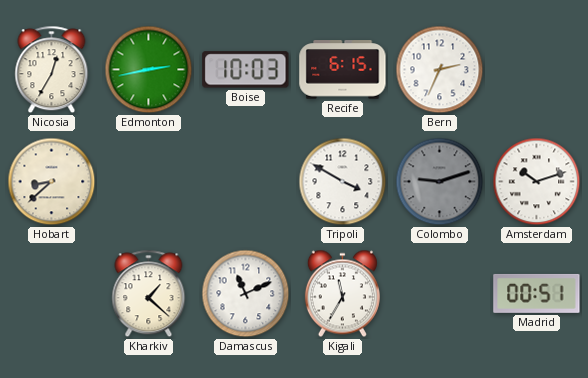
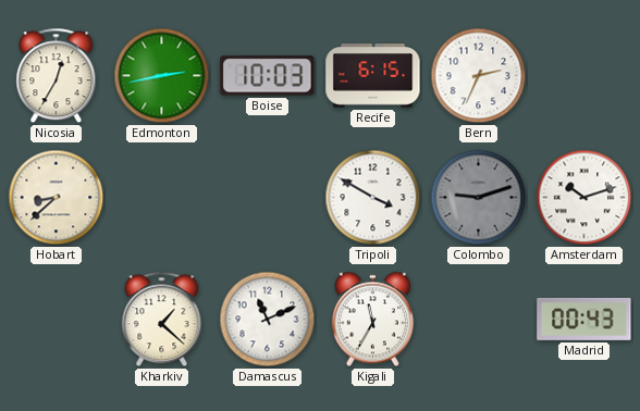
Madrid: 00:51 -> 00:43
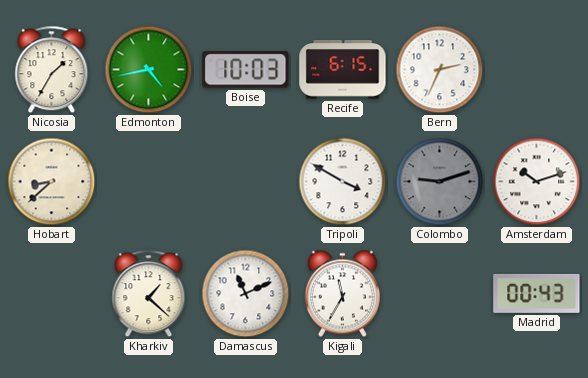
Nicosia: 12:35 -> 1:35
Edmonton: 2:43 -> 4:43
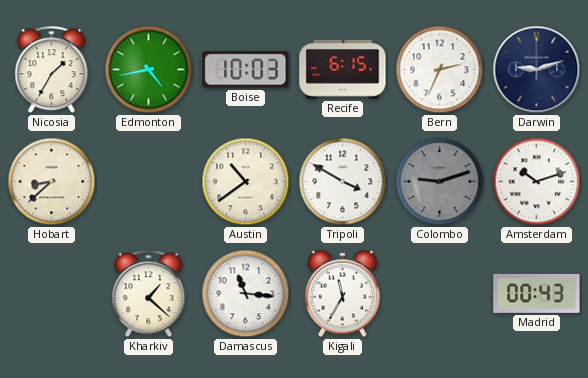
Darwin: none -> 9:12
Austin: none -> 10:39
Damascus: 11:11 -> 11:16
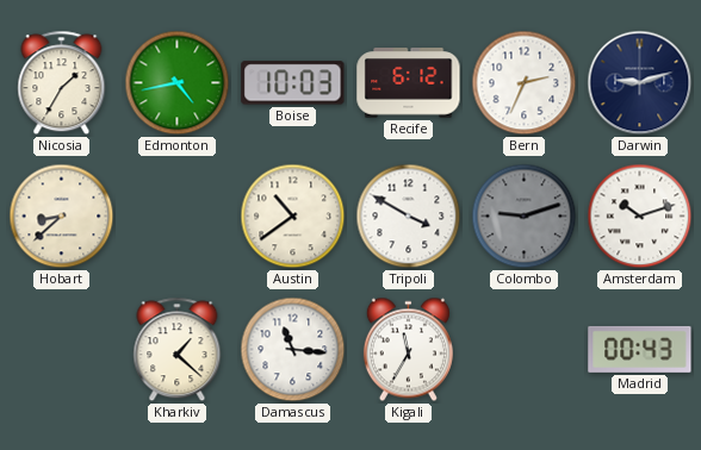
Recife: 6:15 -> 6:12
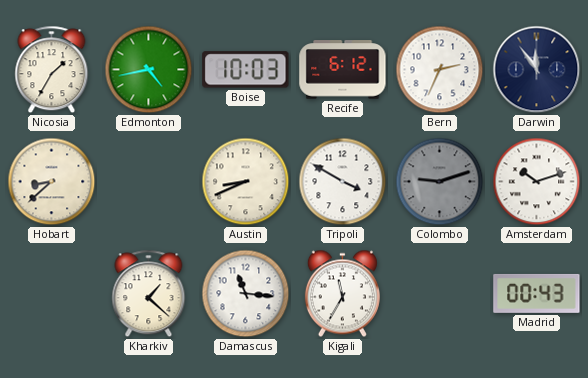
Darwin: 9:12 -> 11:54
Austin: 10:39 -> 8:41
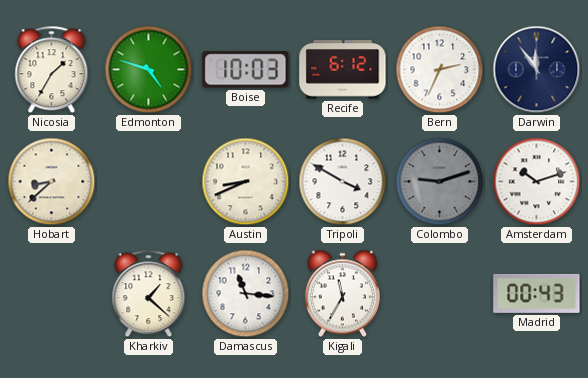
Edmonton: 4:43 -> 4:48
